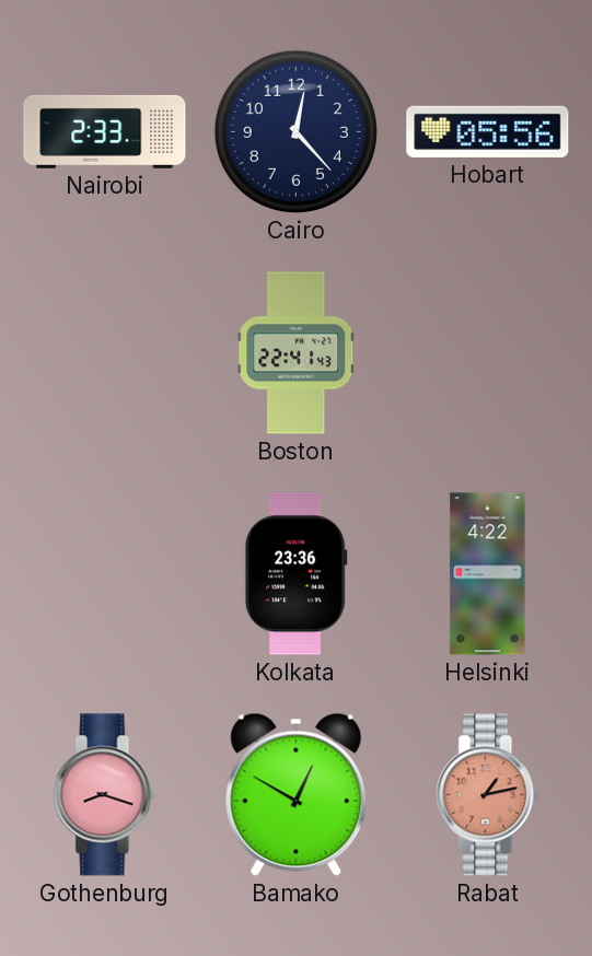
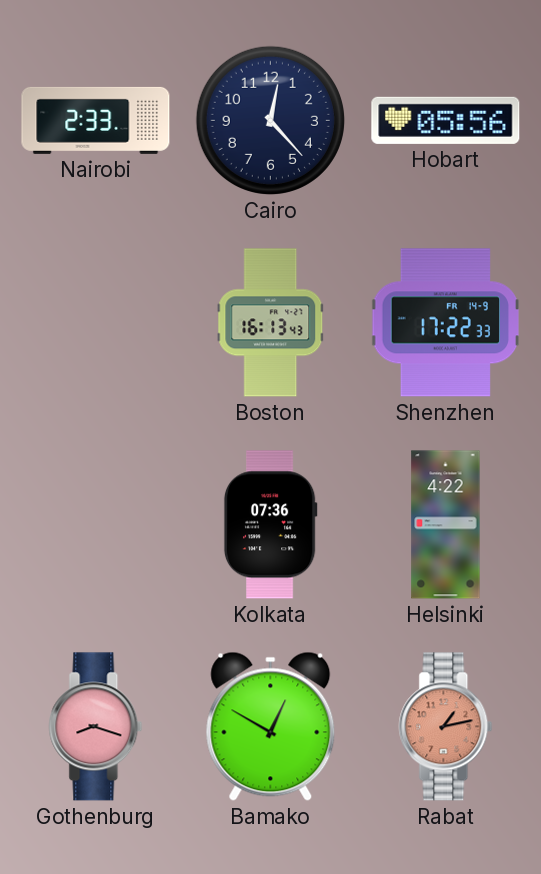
Boston: 22:41 -> 16:13
Shenzhen: none -> 17:22
Kolkata: 23:36 -> 07:36
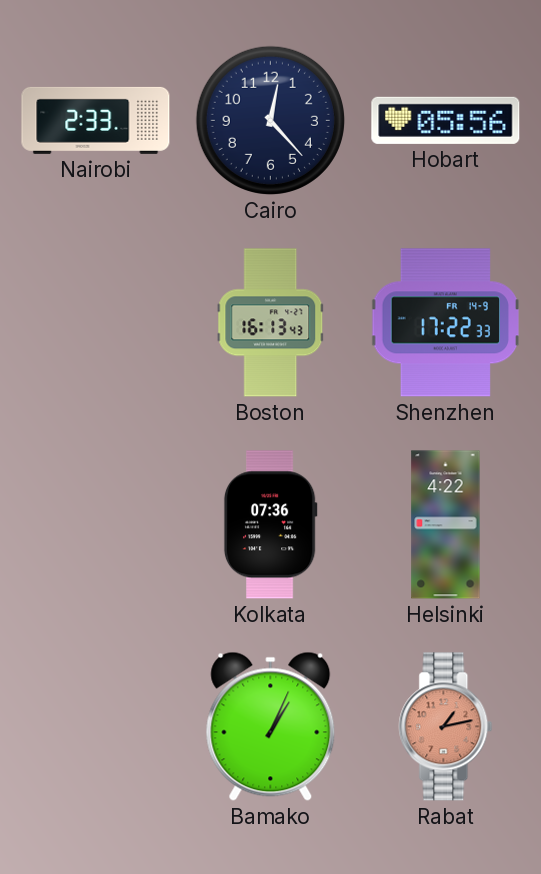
Gothenburg: 8:18 -> none
Bamako: 12:50 -> 1:04
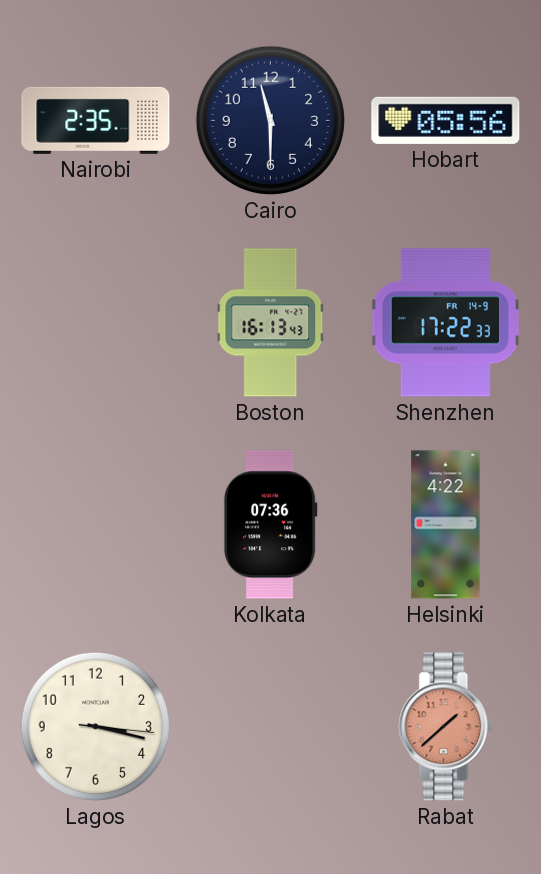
Nairobi: 2:33 -> 2:35
Cairo: 12:23 -> 11:30
Lagos: none -> 3:17
Bamako: 1:04 -> none
Rabat: 1:13 -> 1:38
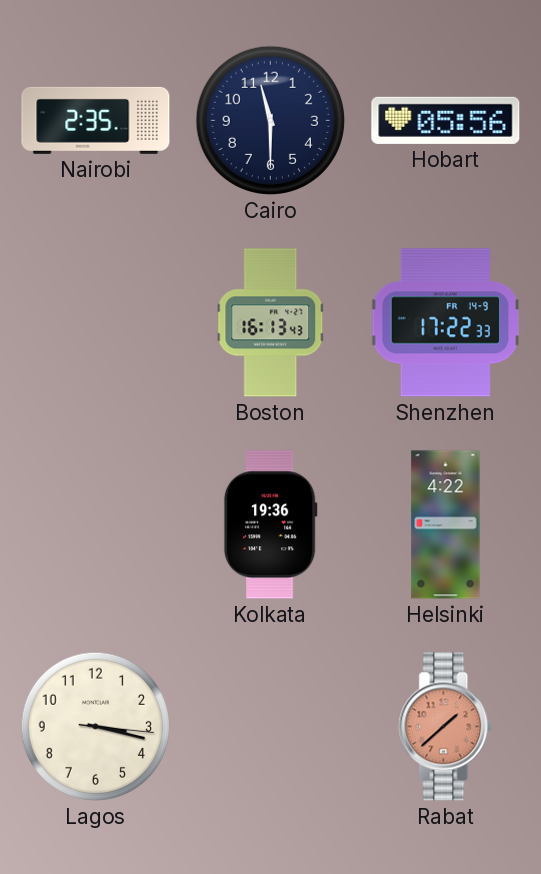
Kolkata: 07:36 -> 19:36
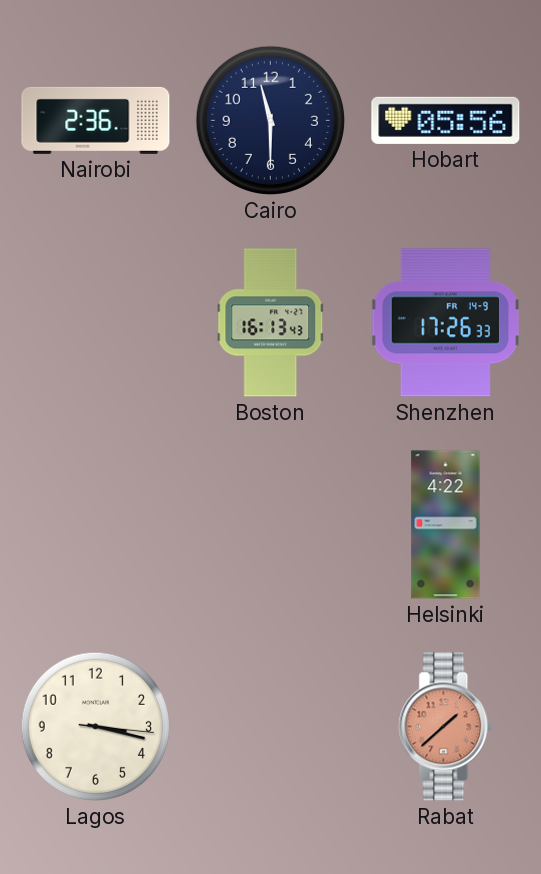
Nairobi: 2:35 -> 2:36
Shenzhen: 17:22 -> 17:26
Kolkata: 19:36 -> none
